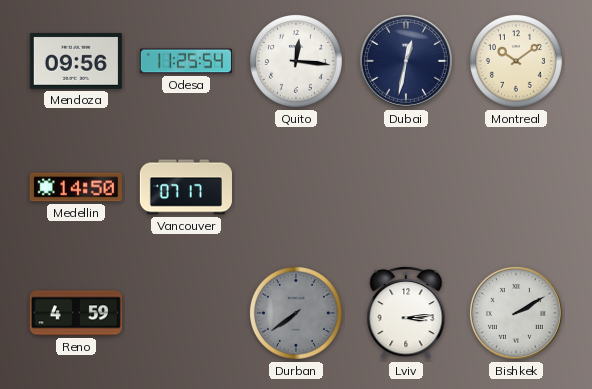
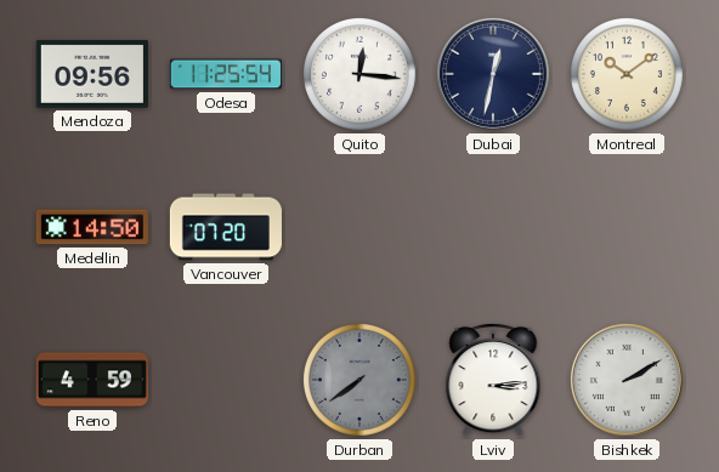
Vancouver: 07:17 -> 07:20
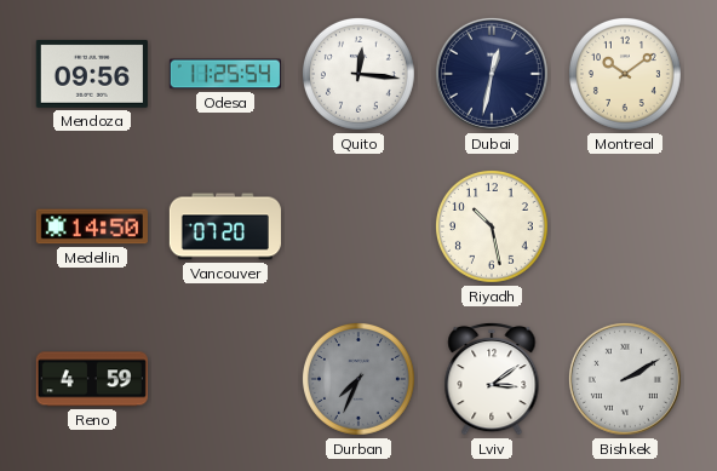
Riyadh: none -> 10:28
Durban: 7:39 -> 7:34
Lviv: 3:14 -> 3:09
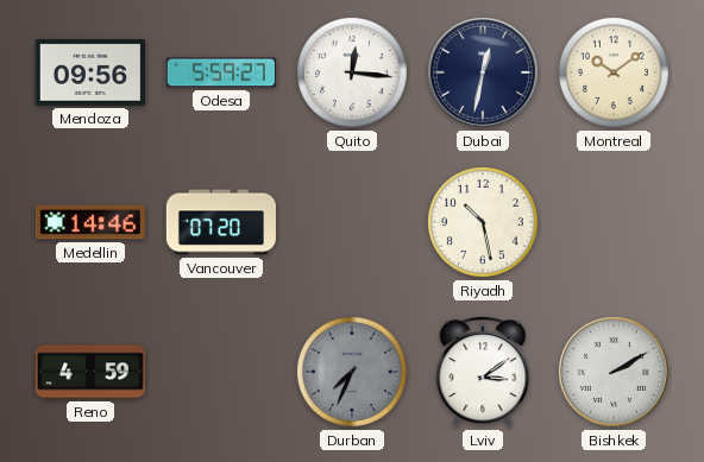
Odesa: 11:25 -> 5:59
Medellin: 14:50 -> 14:46
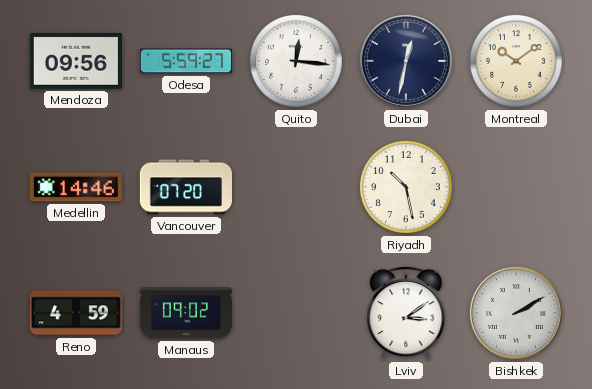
Manaus: none -> 09:02
Durban: 7:34 -> none
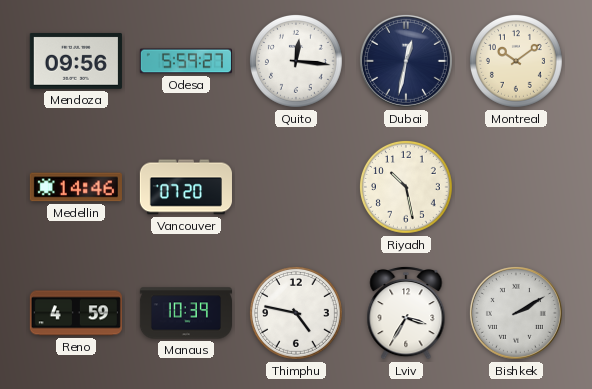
Manaus: 09:02 -> 10:39
Thimphu: none -> 4:47
Lviv: 3:09 -> 3:35
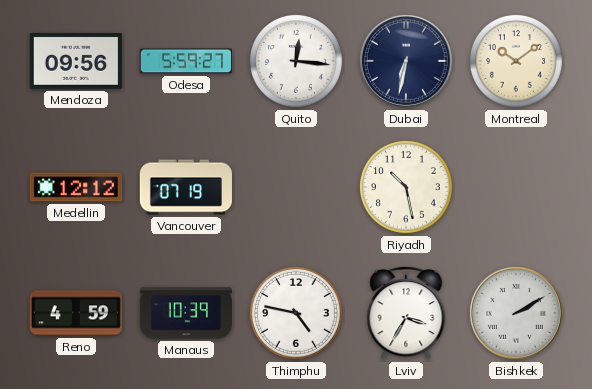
Dubai: 12:32 -> 6:32
Medellin: 14:46 -> 12:12
Vancouver: 07:20 -> 07:19
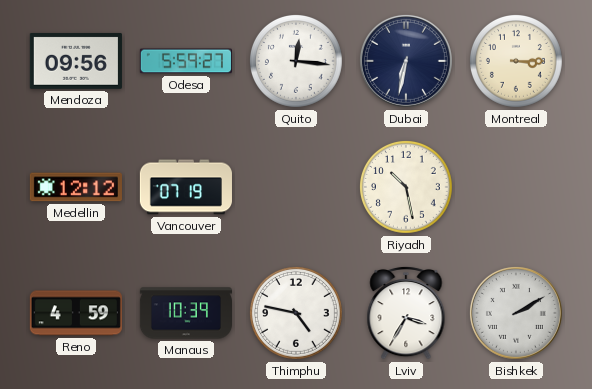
Montreal: 10:09 -> 3:15
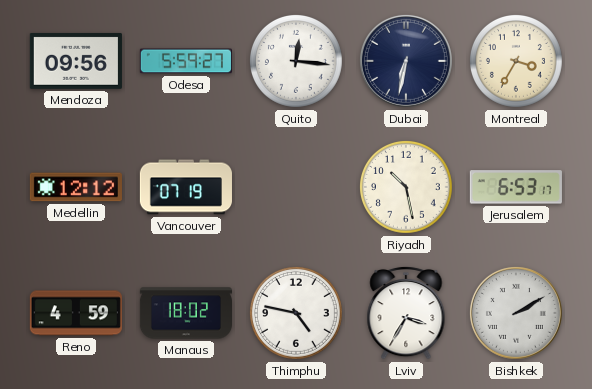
Montreal: 3:15 -> 3:35
Jerusalem: none -> 6:53
Manaus: 10:39 -> 18:02
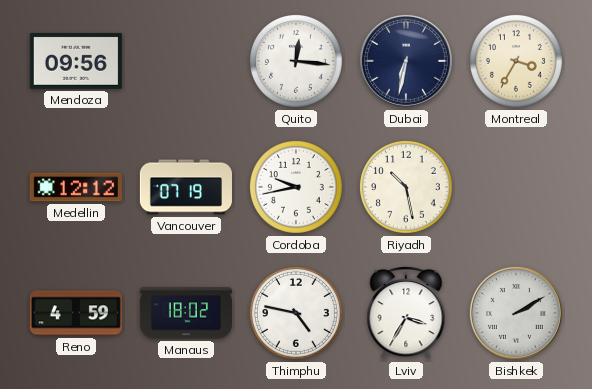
Odesa: 5:59 -> none
Cordoba: none -> 9:43
Jerusalem: 6:53 -> none
